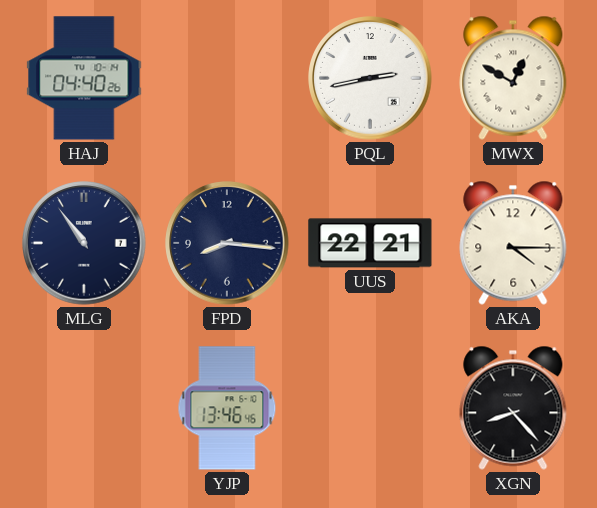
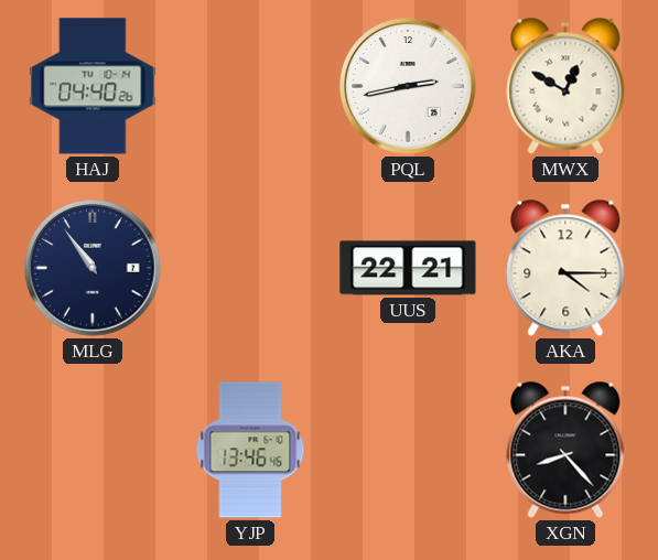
FPD: 8:16 -> none
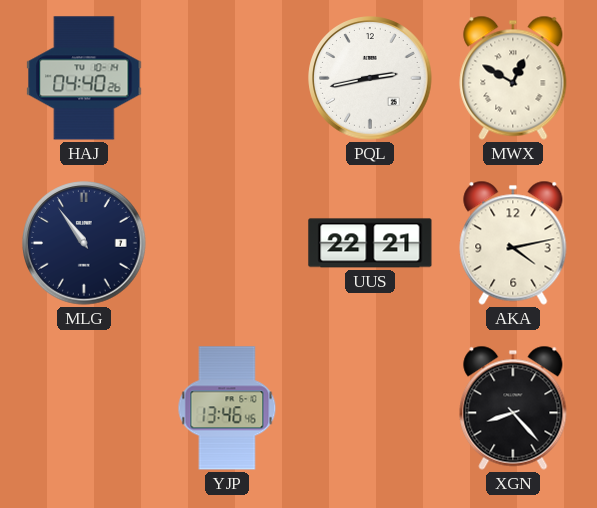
AKA: 4:15 -> 4:13
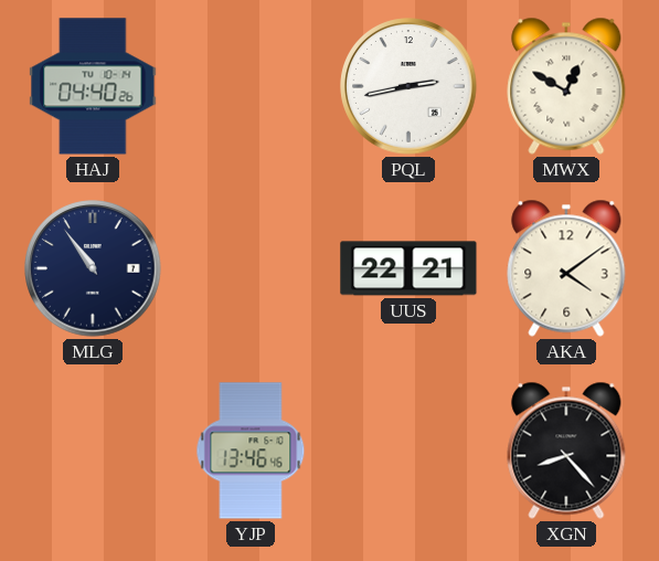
AKA: 4:13 -> 4:09
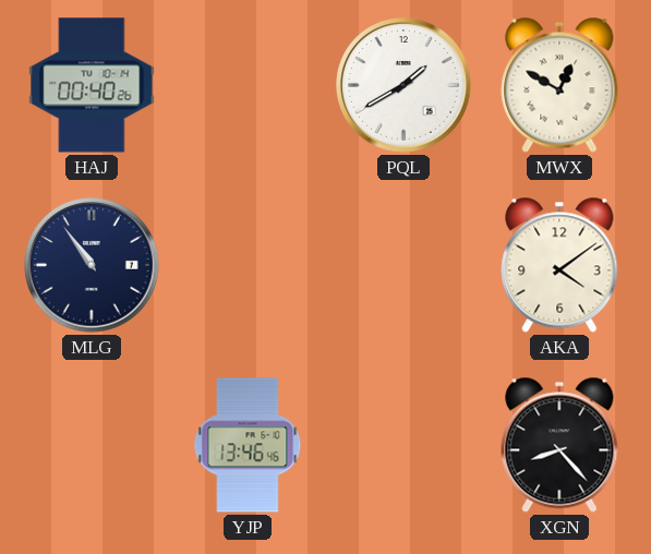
HAJ: 04:40 -> 00:40
PQL: 2:43 -> 1:40
UUS: 22:21 -> none
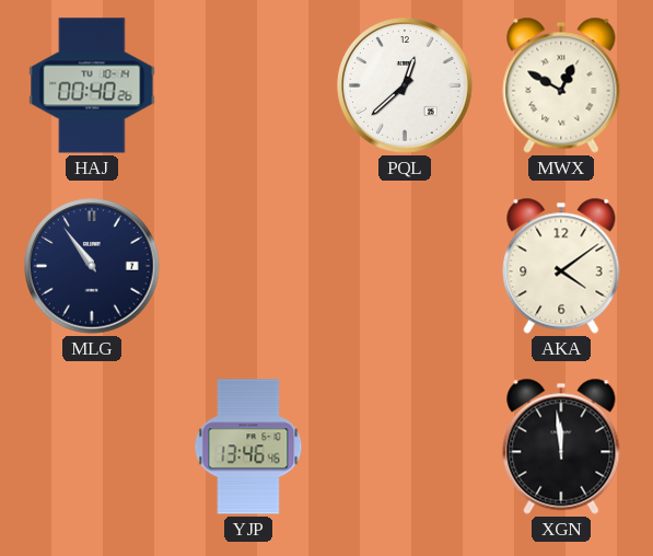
PQL: 1:40 -> 12:38
XGN: 8:23 -> 11:59
